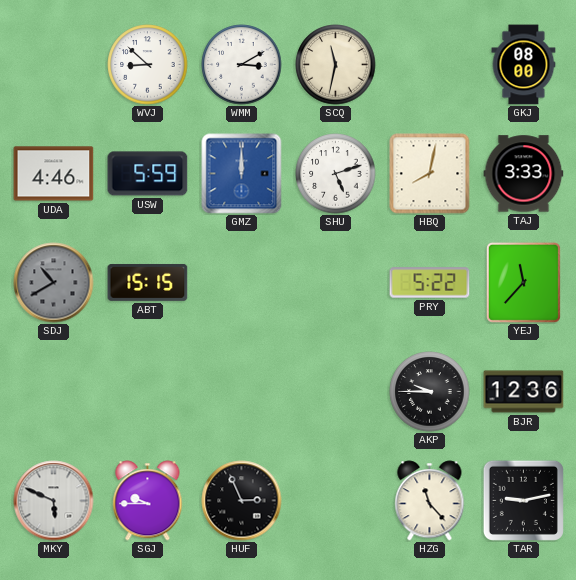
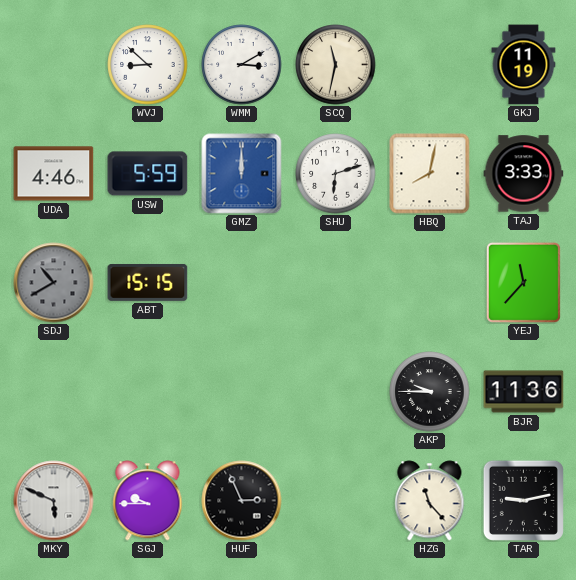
GKJ: 08:00 -> 11:19
SHU: 5:12 -> 6:12
PRY: 5:22 -> none
BJR: 12:36 -> 11:36
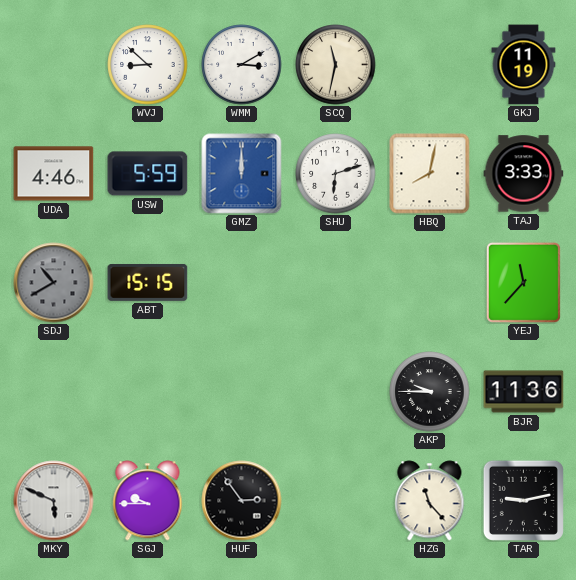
HUF: 2:56 -> 2:54
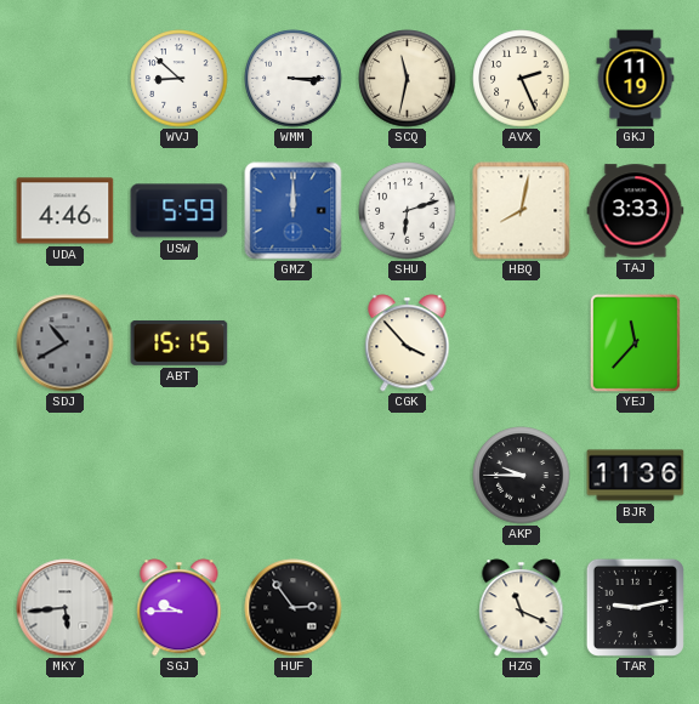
WMM: 3:10 -> 3:15
AVX: none -> 2:26
CGK: none -> 3:53
MKY: 5:49 -> 5:44
HZG: 11:23 -> 11:19
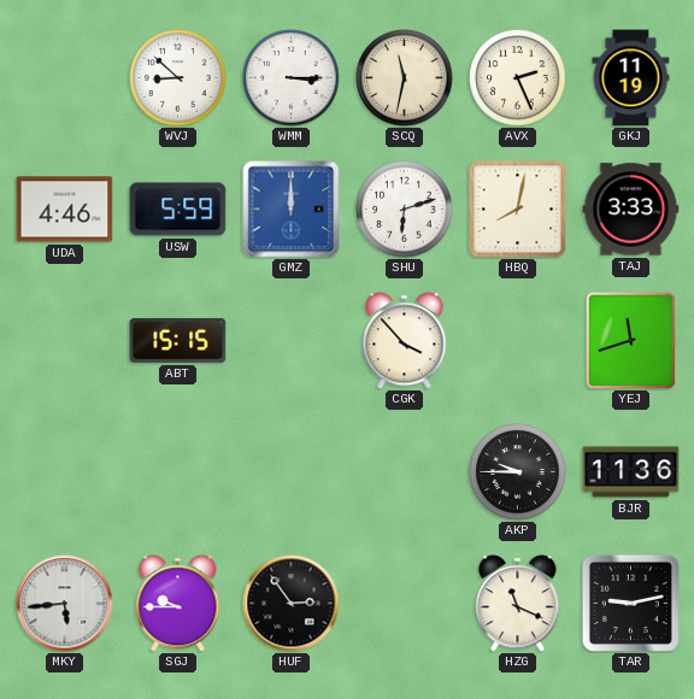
SDJ: 10:40 -> none
YEJ: 11:37 -> 11:42
